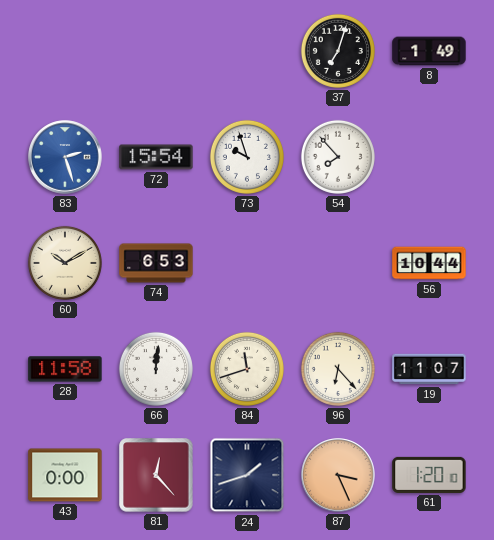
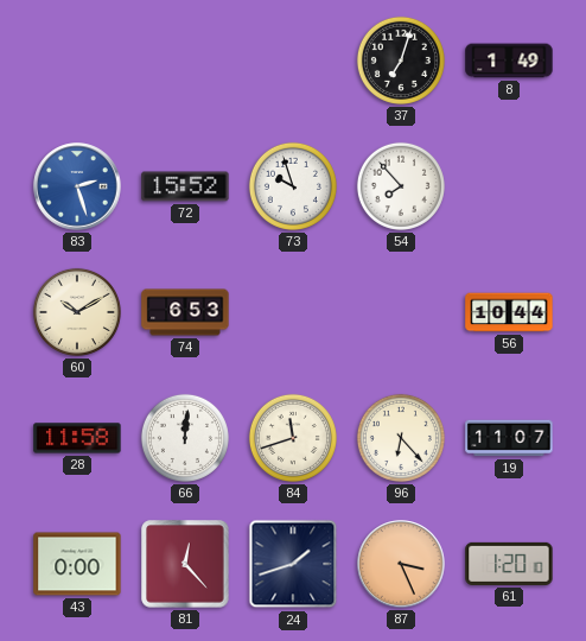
72: 15:54 -> 15:52
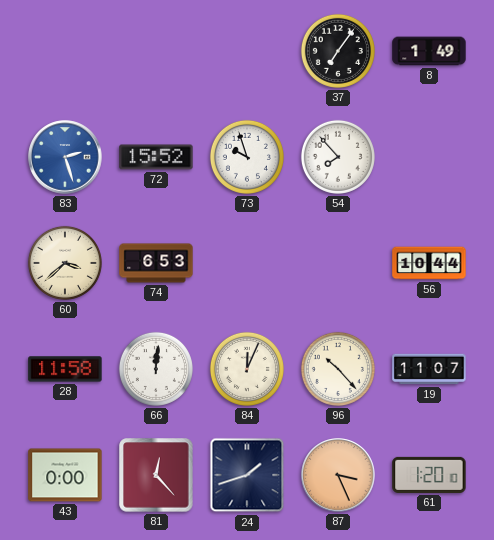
37: 7:03 -> 7:06
60: 10:10 -> 3:38
84: 11:42 -> 12:04
96: 6:23 -> 10:23
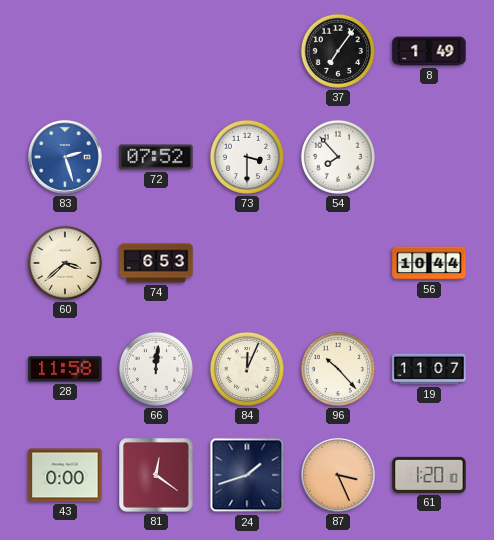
72: 15:52 -> 07:52
73: 9:57 -> 3:30
81: 12:23 -> 12:21
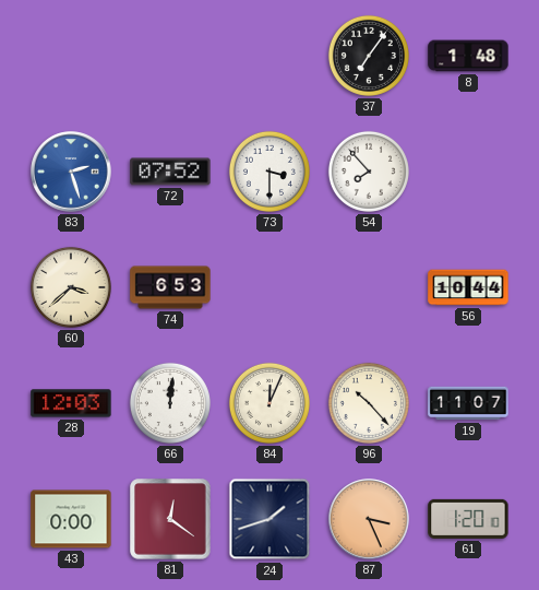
8: 1:49 -> 1:48
28: 11:58 -> 12:03
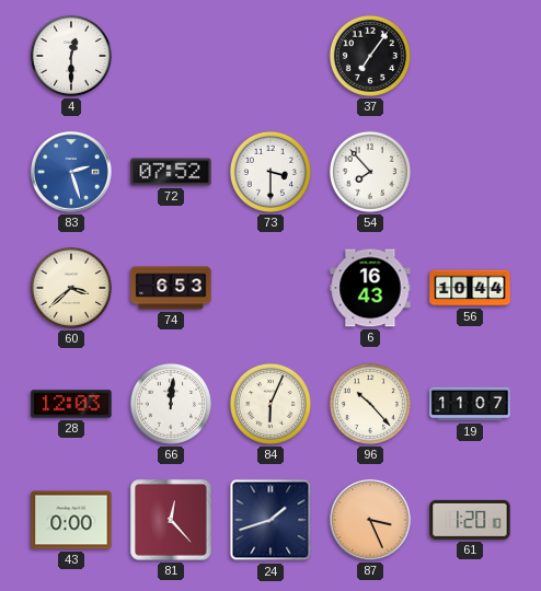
4: none -> 12:30
8: 1:48 -> none
6: none -> 16:43
84: 12:04 -> 6:04
81: 12:21 -> 12:23
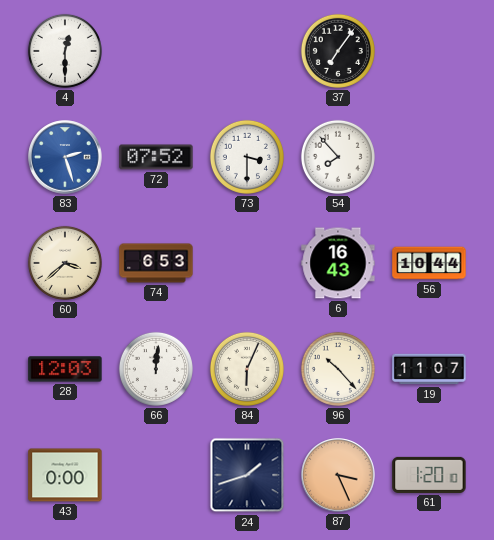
81: 12:23 -> none
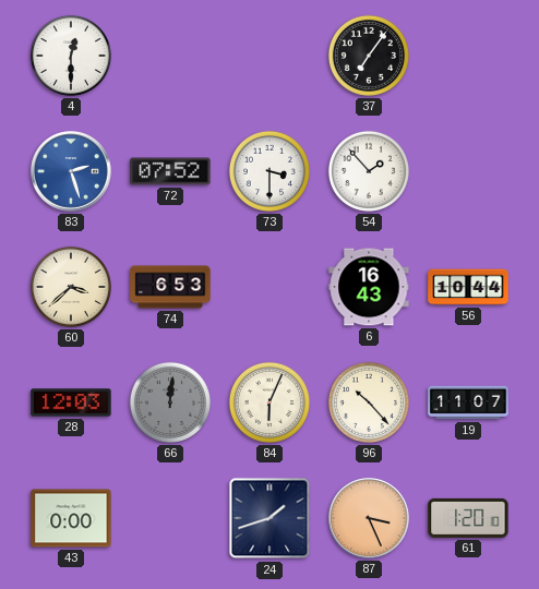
54: 7:53 -> 1:53
66 dial: white -> grey
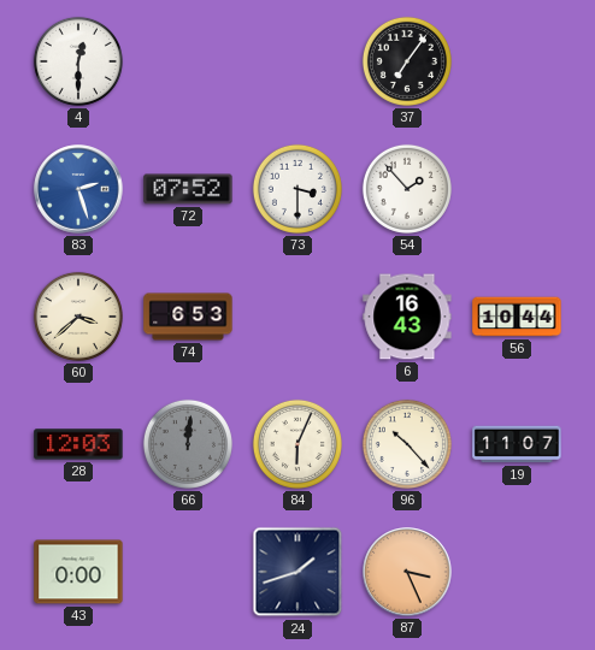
61: 1:20 -> none
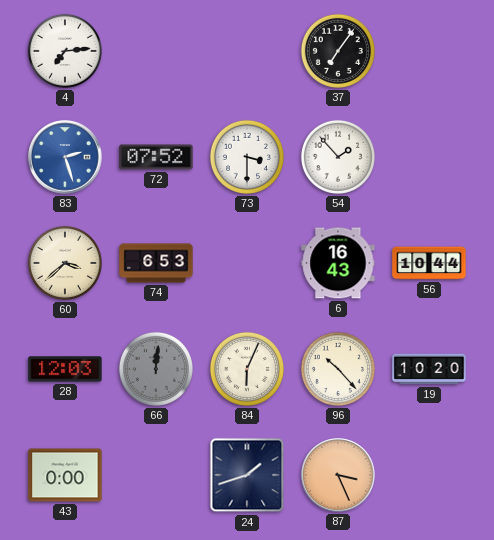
4: 12:30 -> 7:14
19: 11:07 -> 10:20
